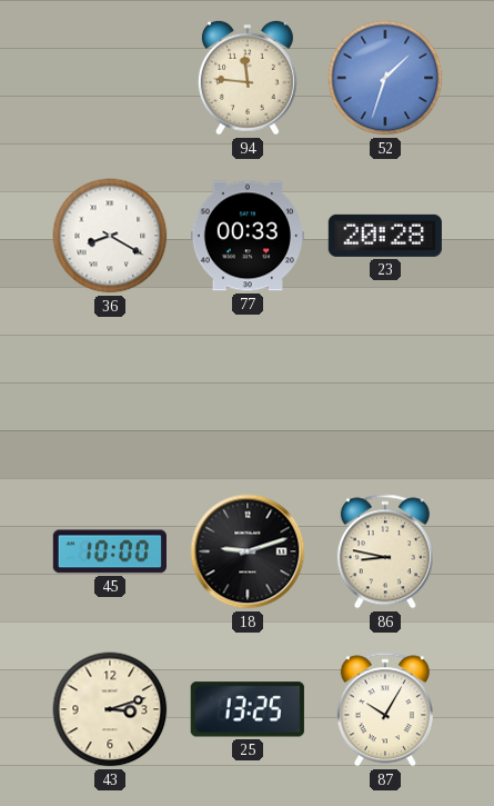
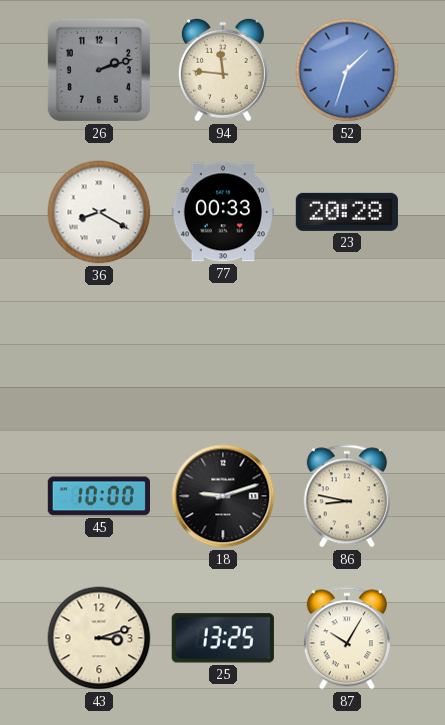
26: none -> 2:12
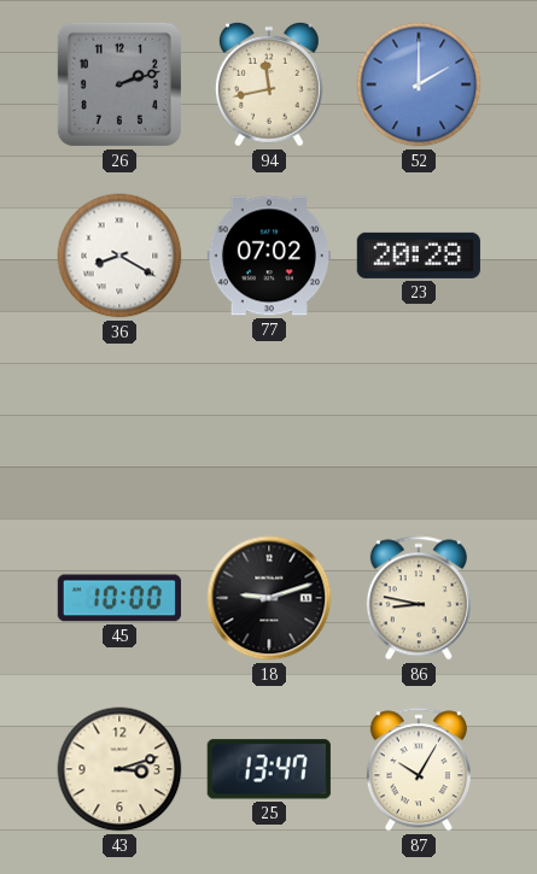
94: 11:46 -> 11:43
52: 1:33 -> 2:00
77: 00:33 -> 07:02
25: 13:25 -> 13:47
